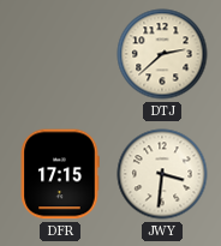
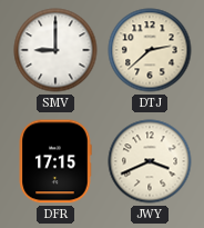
SMV: none -> 9:00
JWY: 3:31 -> 3:41
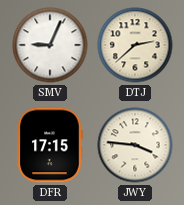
SMV: 9:00 -> 9:04
JWY: 3:41 -> 3:46
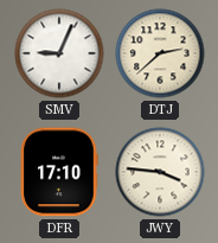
DFR: 17:15 -> 17:10
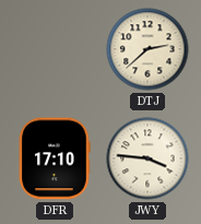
SMV: 9:04 -> none
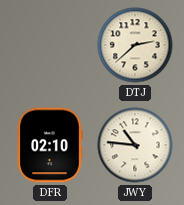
DFR: 17:10 -> 02:10
JWY: 3:46 -> 10:46
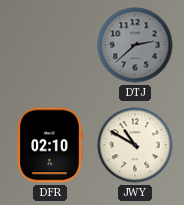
DTJ dial: cream -> grey
JWY: 10:46 -> 10:50
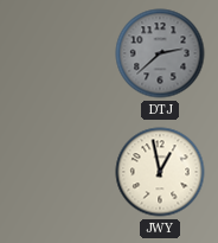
DFR: 02:10 -> none
JWY: 10:50 -> 12:58
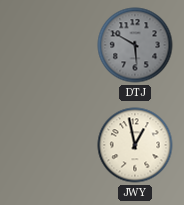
DTJ: 2:38 -> 5:50
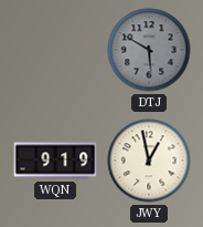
WQN: none -> 9:19
